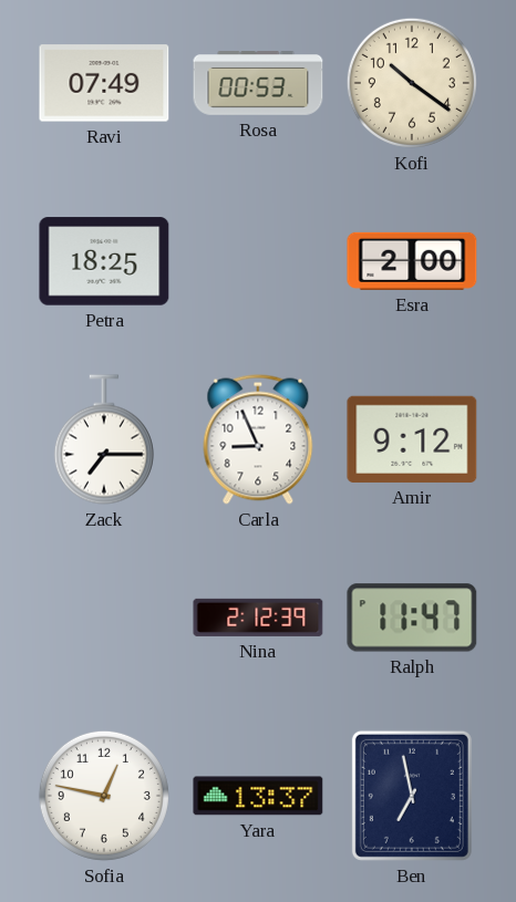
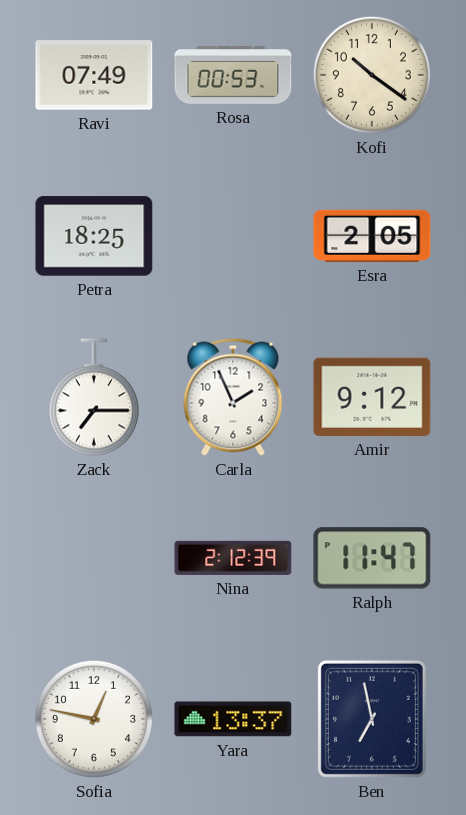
Esra: 2:00 -> 2:05
Carla: 8:56 -> 1:56
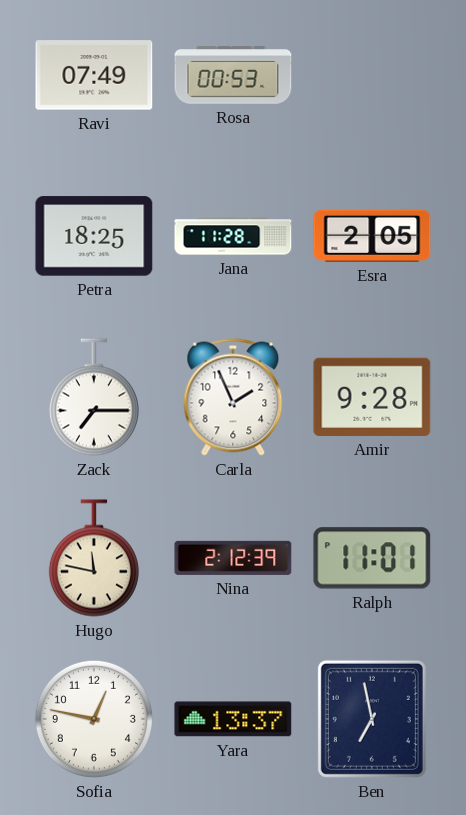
Kofi: 10:21 -> none
Jana: none -> 11:28
Amir: 9:12 -> 9:28
Hugo: none -> 11:47
Ralph: 11:47 -> 11:01
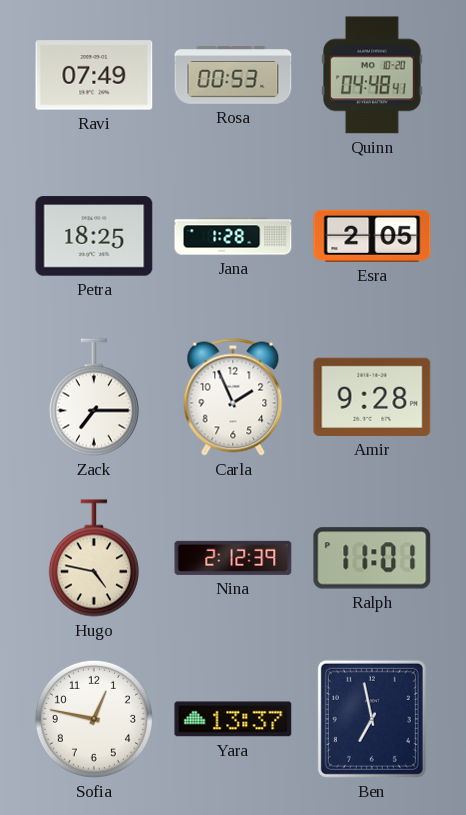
Quinn: none -> 04:48
Jana: 11:28 -> 1:28
Hugo: 11:47 -> 4:47
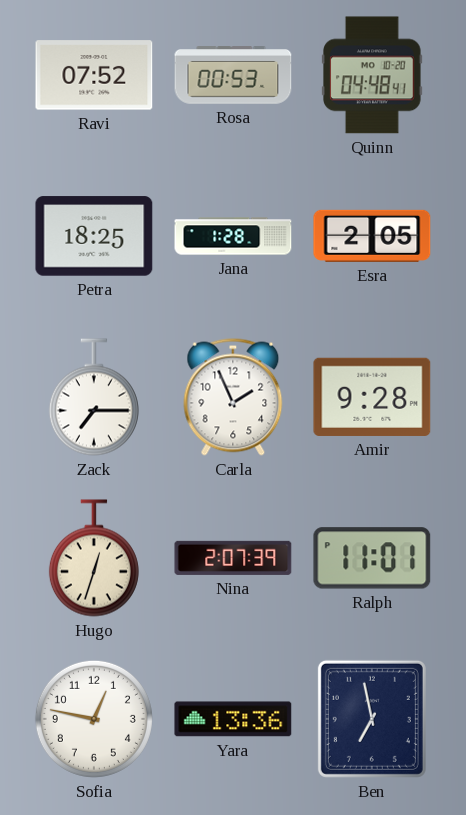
Ravi: 07:49 -> 07:52
Hugo: 4:47 -> 12:33
Nina: 2:12 -> 2:07
Yara: 13:37 -> 13:36
